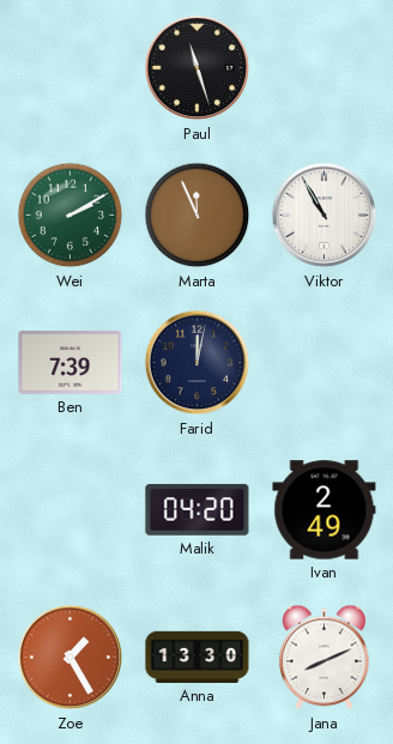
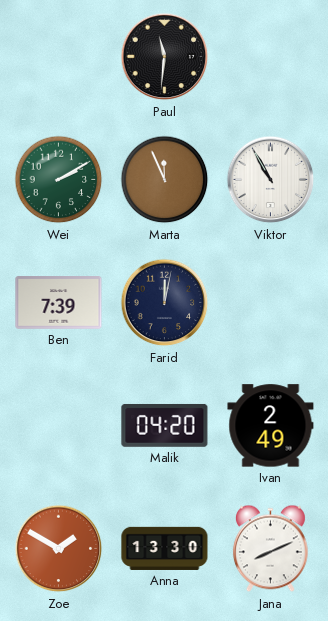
Paul: 11:27 -> 11:31
Zoe: 1:25 -> 1:50
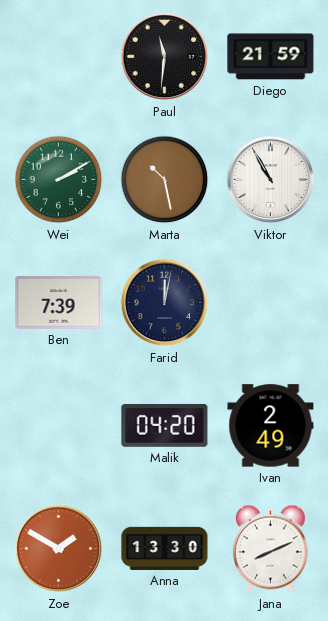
Diego: none -> 21:59
Marta: 11:56 -> 10:28
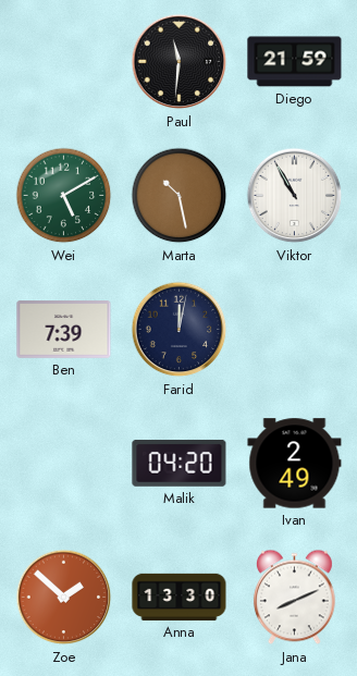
Wei: 2:10 -> 5:10
Zoe: 1:50 -> 1:52
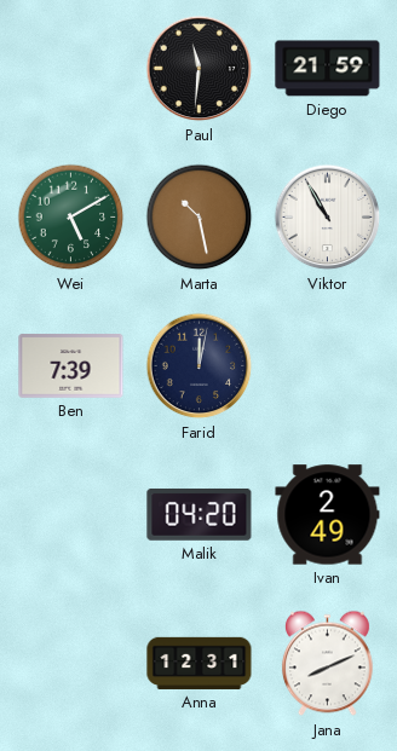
Zoe: 1:52 -> none
Anna: 13:30 -> 12:31
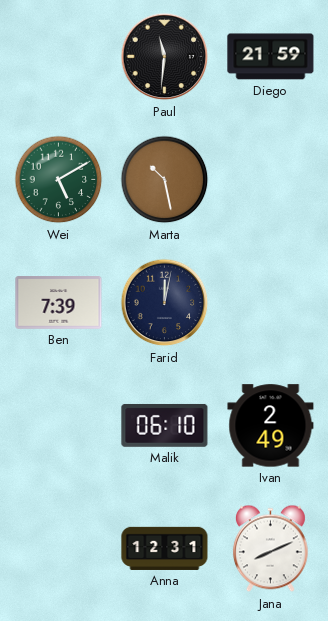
Viktor: 10:55 -> none
Malik: 04:20 -> 06:10
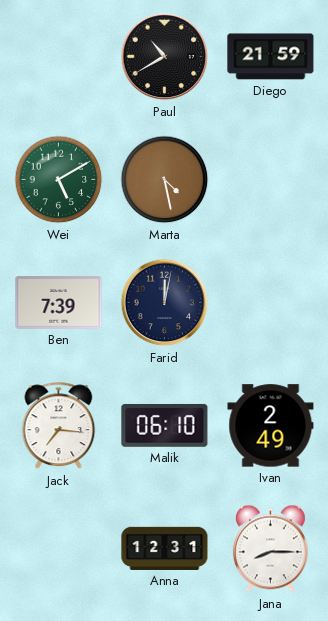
Paul: 11:31 -> 10:40
Marta: 10:28 -> 4:28
Jack: none -> 7:16
Jana: 8:11 -> 8:15
